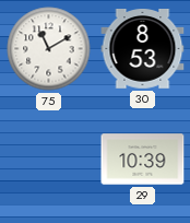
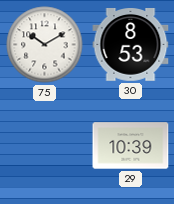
75: 11:10 -> 10:10
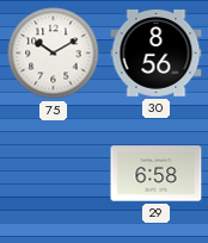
30: 8:53 -> 8:56
29: 10:39 -> 6:58
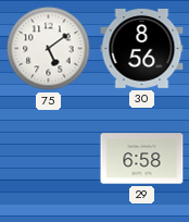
75: 10:10 -> 5:09
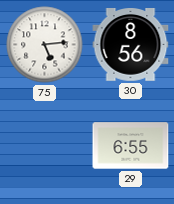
75: 5:09 -> 5:14
29: 6:58 -> 6:55
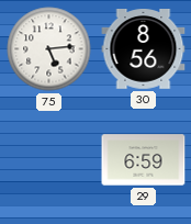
29: 6:55 -> 6:59
